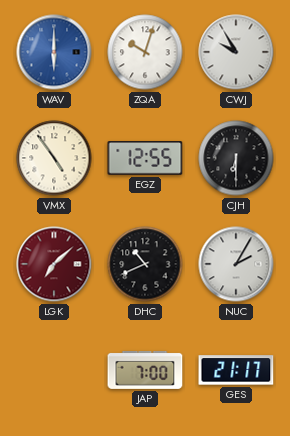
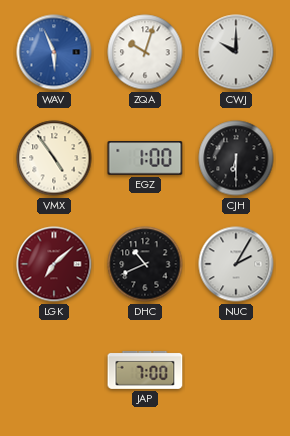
WAV: 6:00 -> 5:56
CWJ: 9:55 -> 10:00
EGZ: 12:55 -> 1:00
GES: 21:17 -> none
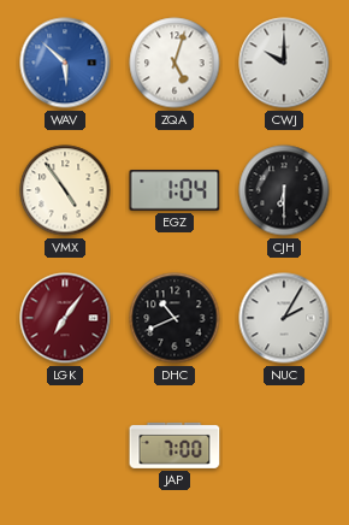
WAV: 5:56 -> 5:52
ZQA: 10:03 -> 5:03
EGZ: 1:00 -> 1:04
LGK: 7:08 -> 7:06
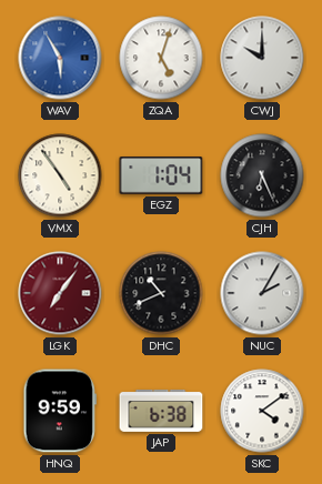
WAV: 5:52 -> 5:55
CJH: 6:30 -> 6:26
HNQ: none -> 9:59
JAP: 7:00 -> 6:38
SKC: none -> 4:09
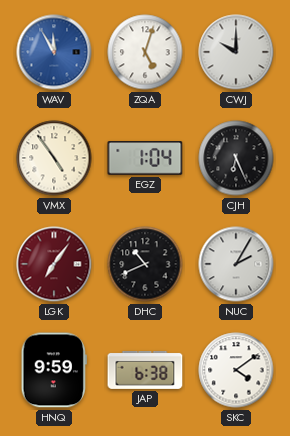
WAV: 5:55 -> 11:55
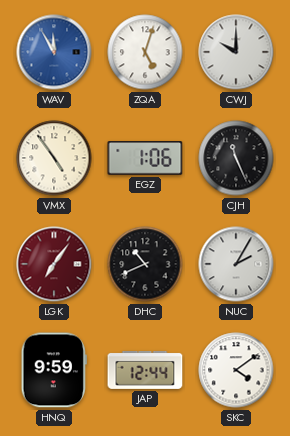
EGZ: 1:04 -> 1:06
CJH: 6:26 -> 11:26
JAP: 6:38 -> 12:44
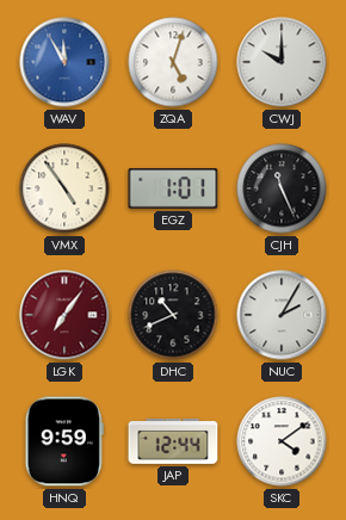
EGZ: 1:06 -> 1:01
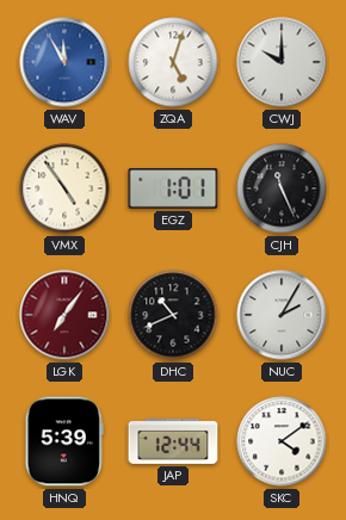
HNQ: 9:59 -> 5:39
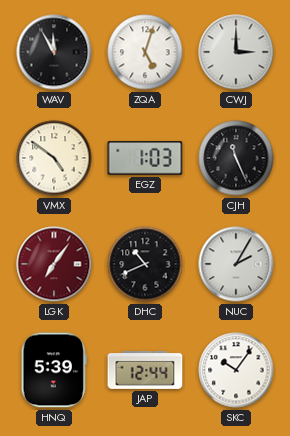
WAV dial: blue -> black
CWJ: 10:00 -> 3:00
VMX: 4:54 -> 4:51
EGZ: 1:01 -> 1:03
SKC: 4:09 -> 10:06
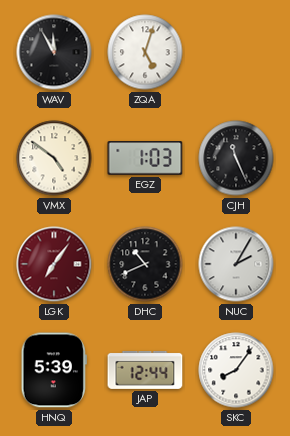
CWJ: 3:00 -> none
SKC: 10:06 -> 8:06
